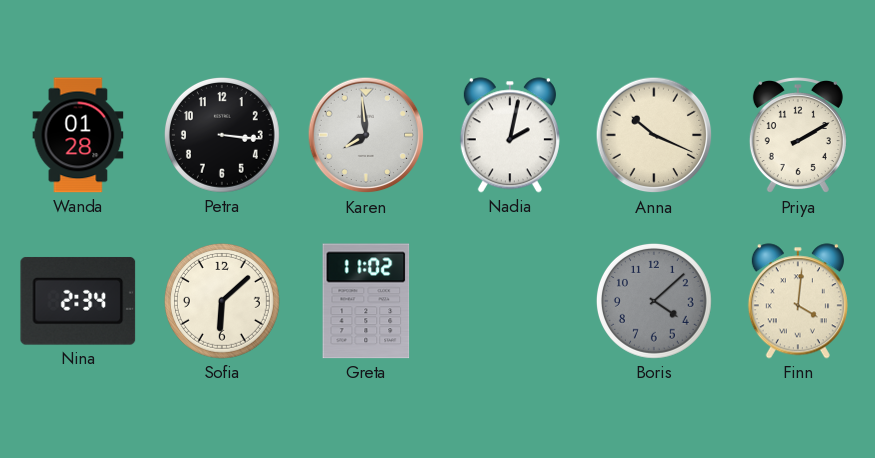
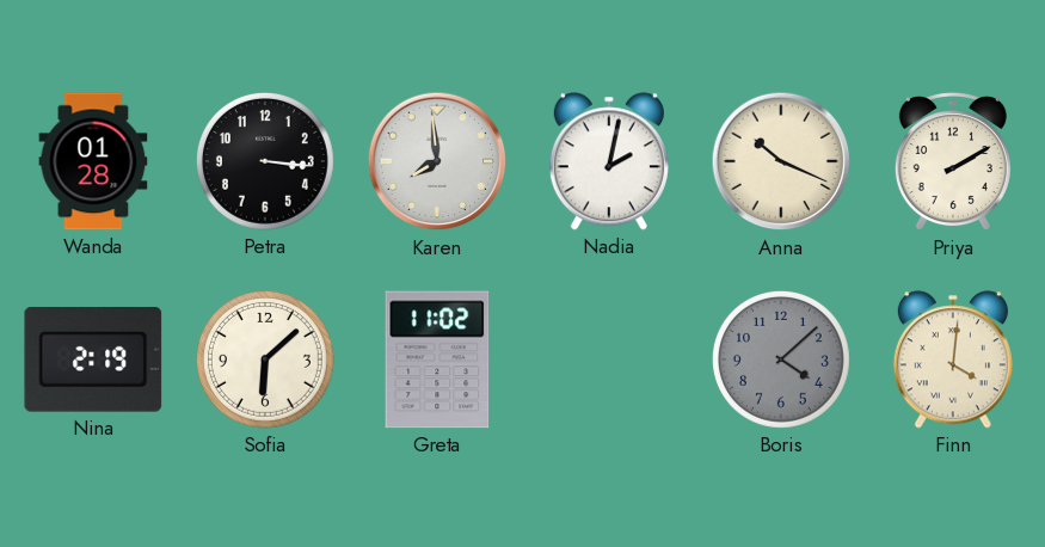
Nina: 2:34 -> 2:19
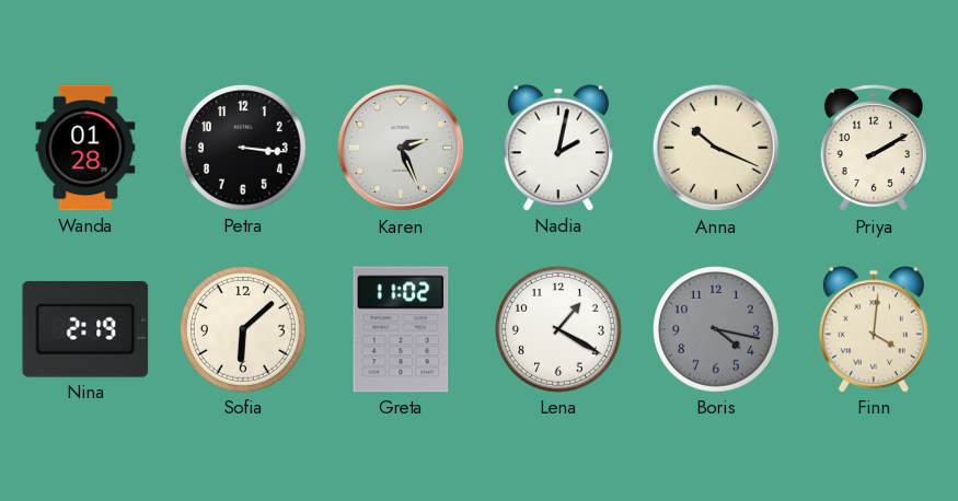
Karen: 7:59 -> 2:26
Lena: none -> 1:20
Boris: 4:08 -> 4:17
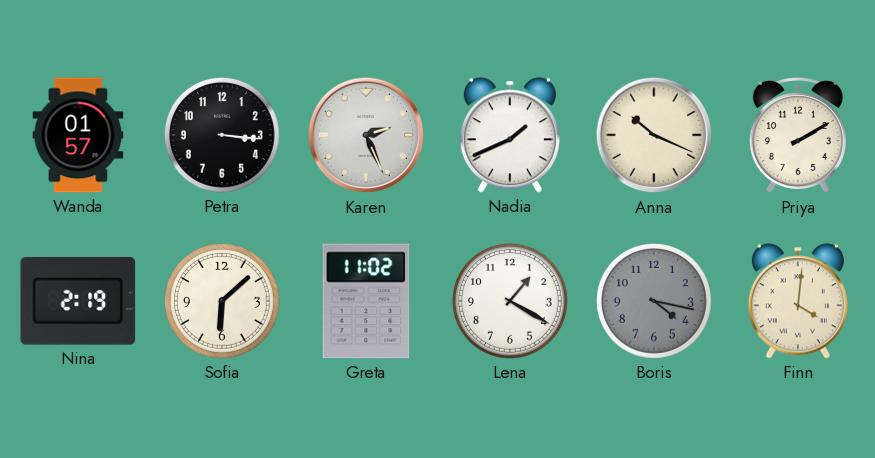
Wanda: 01:28 -> 01:57
Nadia: 2:02 -> 1:41
